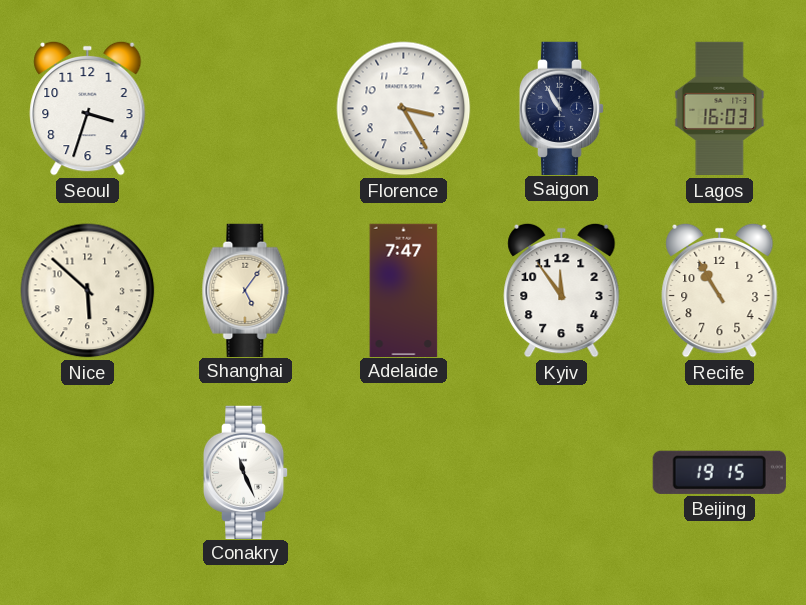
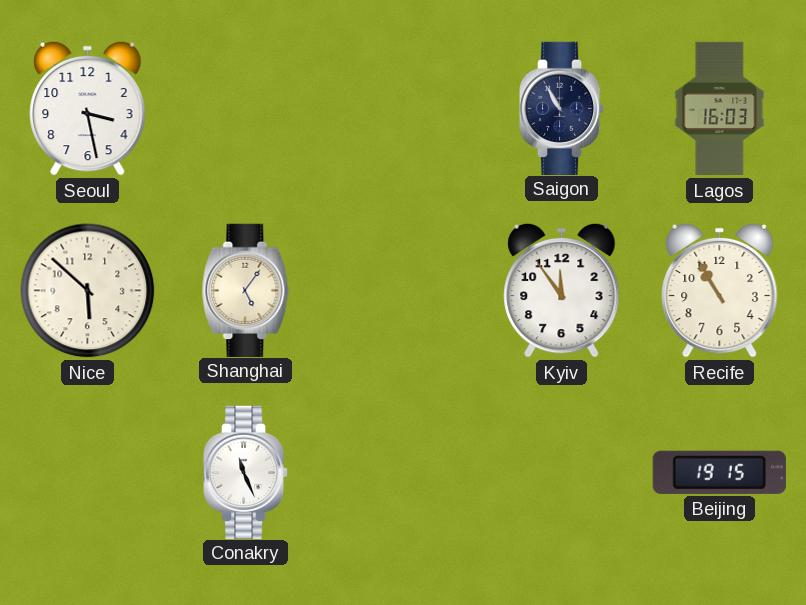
Seoul: 3:33 -> 3:28
Florence: 3:25 -> none
Adelaide: 7:47 -> none
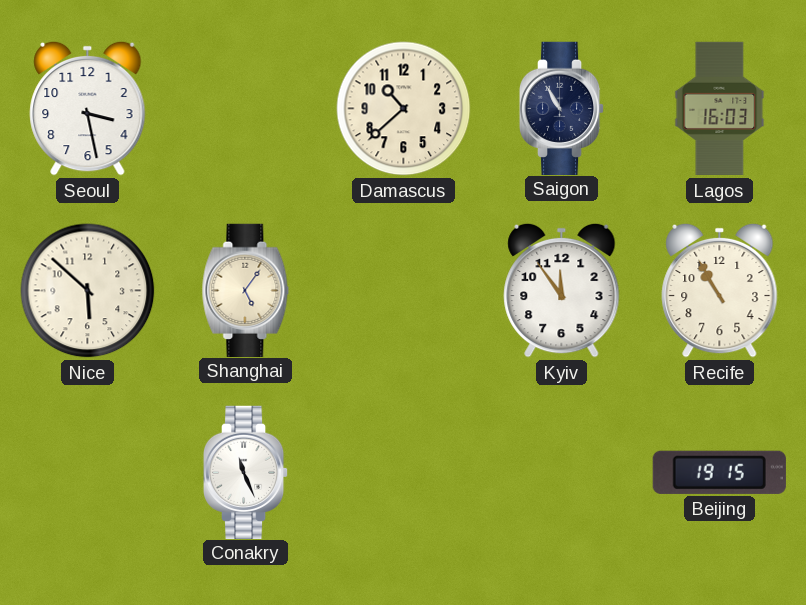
Damascus: none -> 10:38
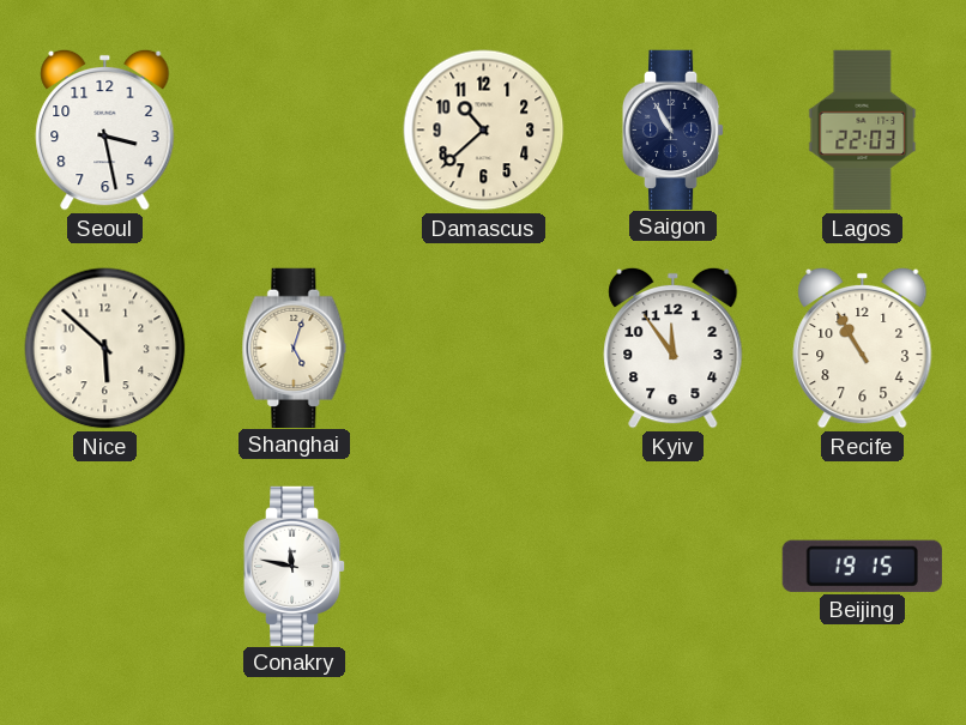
Lagos: 16:03 -> 22:03
Shanghai: 5:06 -> 5:03
Conakry: 11:26 -> 11:47
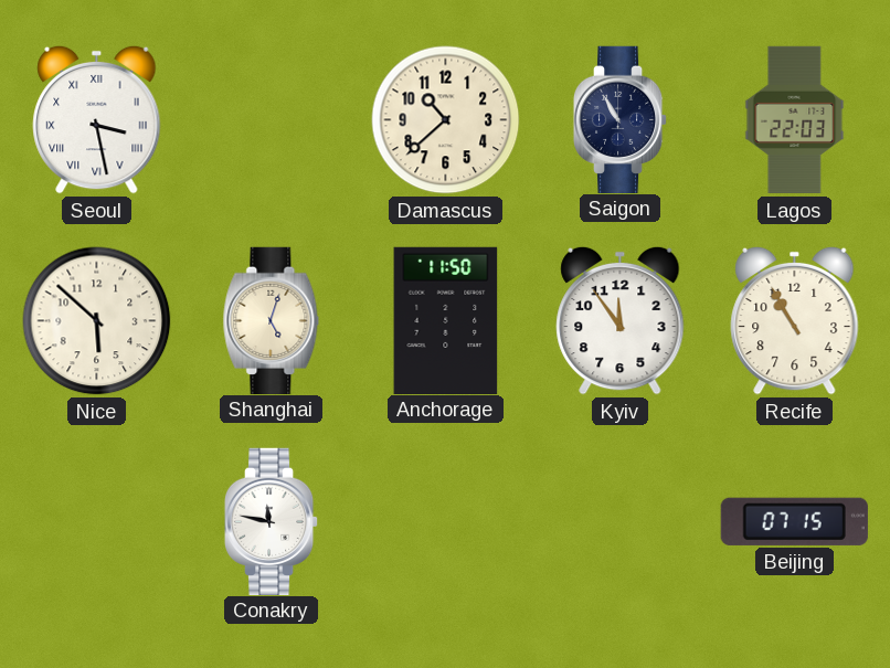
Seoul numerals: Arabic -> Roman
Anchorage: none -> 11:50
Beijing: 19:15 -> 07:15
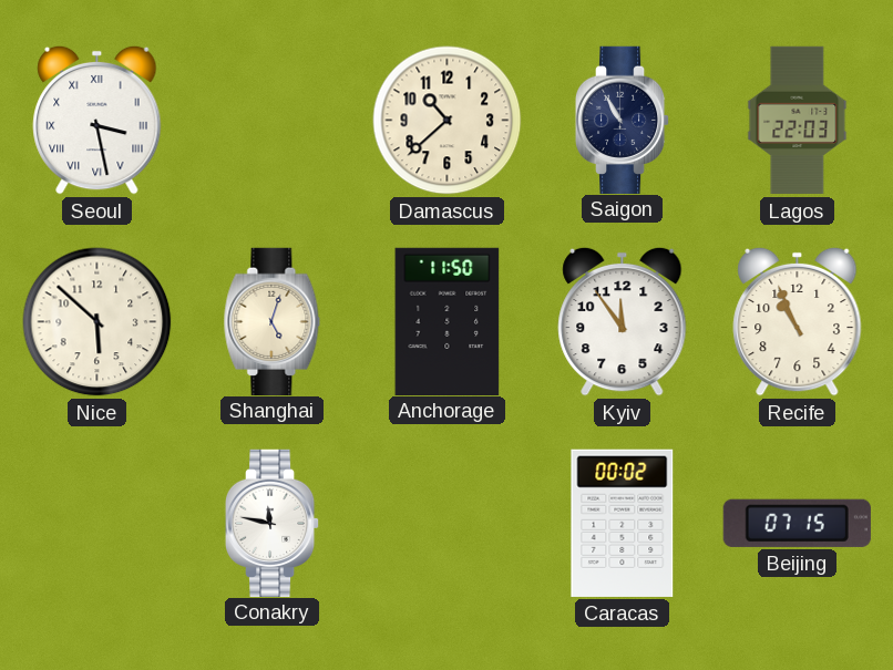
Recife: 10:55 -> 10:56
Caracas: none -> 00:02
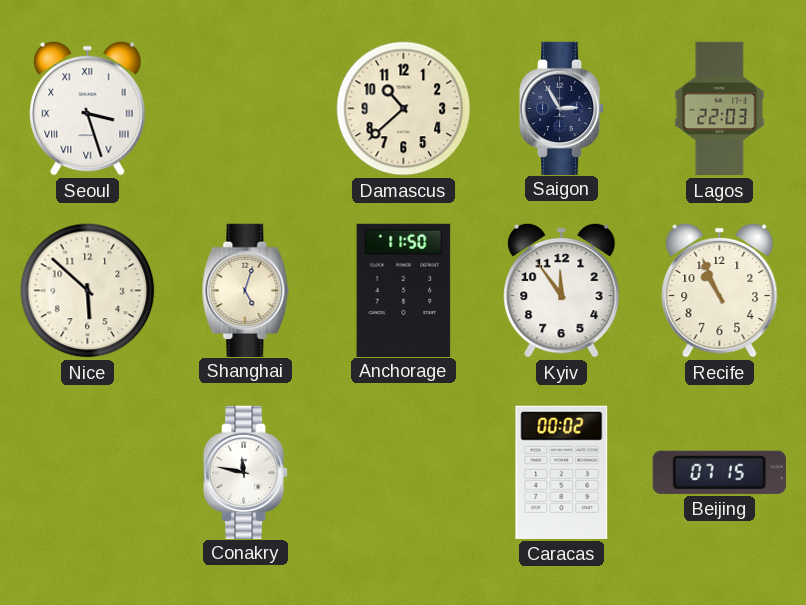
Seoul: 3:28 -> 3:27
Saigon: 10:55 -> 2:55
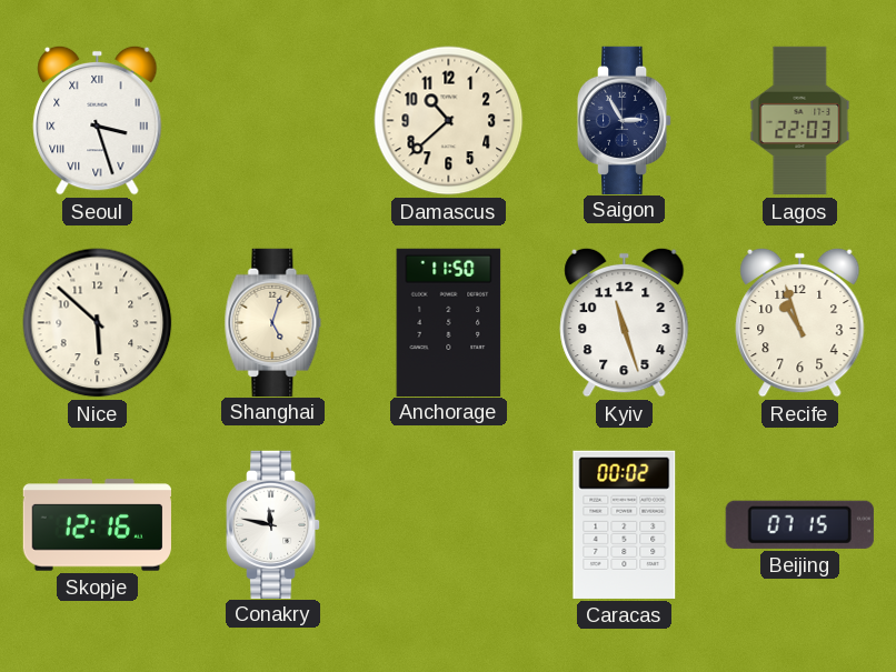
Kyiv: 11:54 -> 11:27
Recife: 10:56 -> 10:57
Skopje: none -> 12:16
